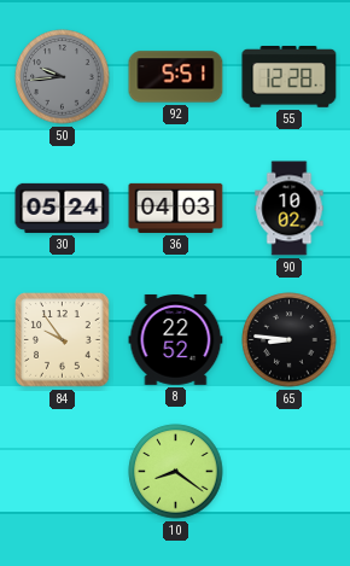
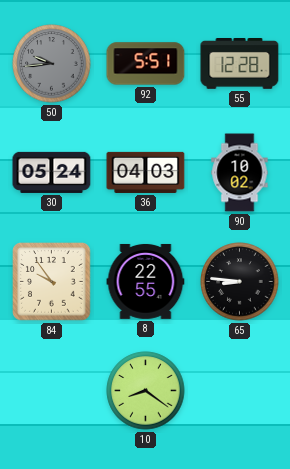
8: 22:52 -> 22:55
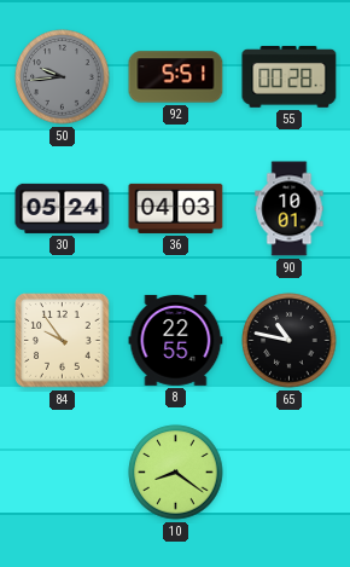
55: 12:28 -> 00:28
90: 10:02 -> 10:01
65: 8:46 -> 10:47
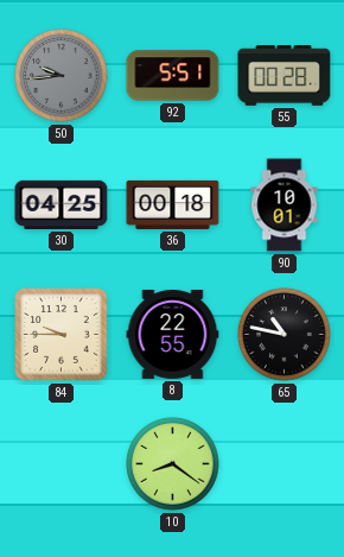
30: 05:24 -> 04:25
36: 04:03 -> 00:18
84: 9:54 -> 9:45
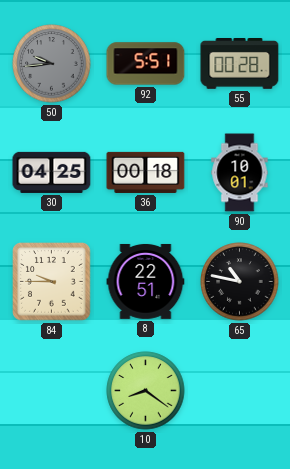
8: 22:55 -> 22:51
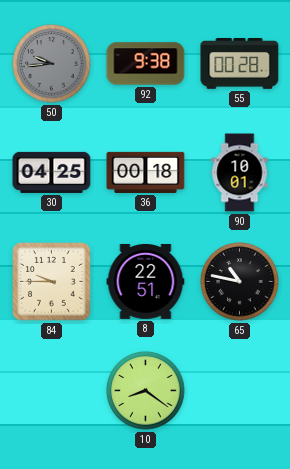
92: 5:51 -> 9:38
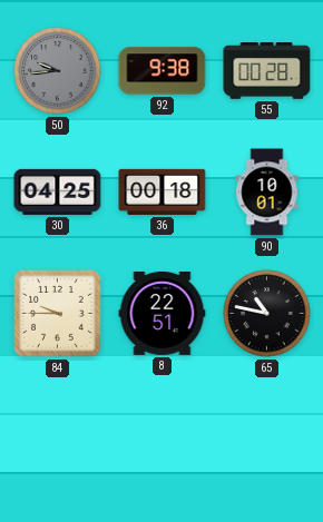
10: 8:21 -> none
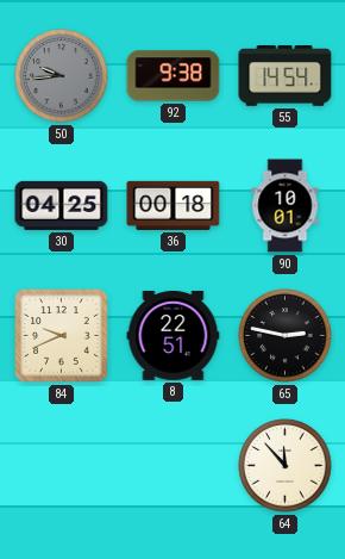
55: 00:28 -> 14:54
84: 9:45 -> 9:41
65: 10:47 -> 2:47
64: none -> 11:53
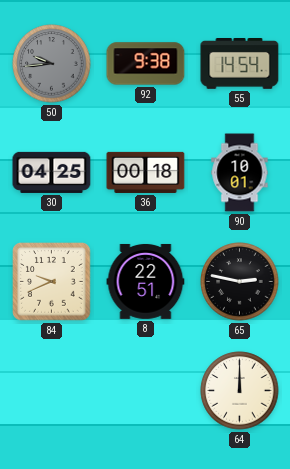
64: 11:53 -> 12:00
